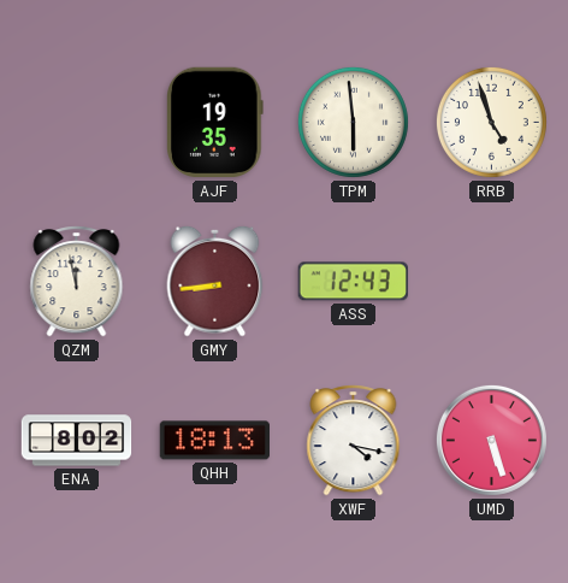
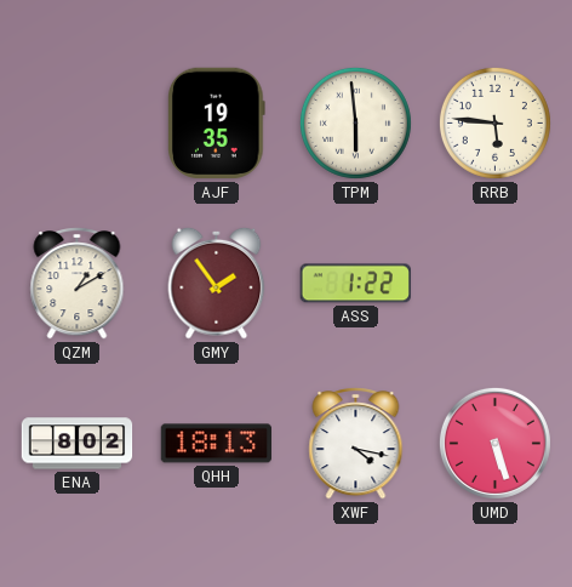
RRB: 4:57 -> 5:46
QZM: 11:58 -> 1:10
GMY: 8:44 -> 1:54
ASS: 12:43 -> 1:22
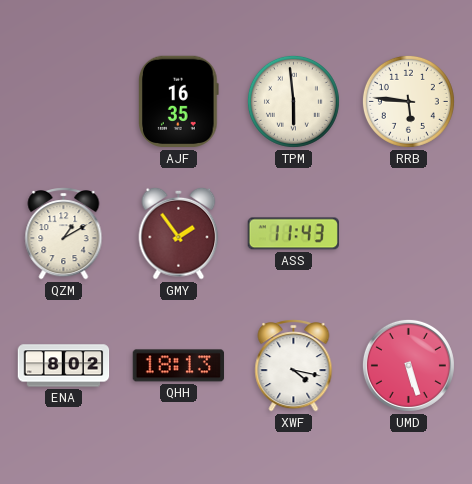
AJF: 19:35 -> 16:35
ASS: 1:22 -> 11:43
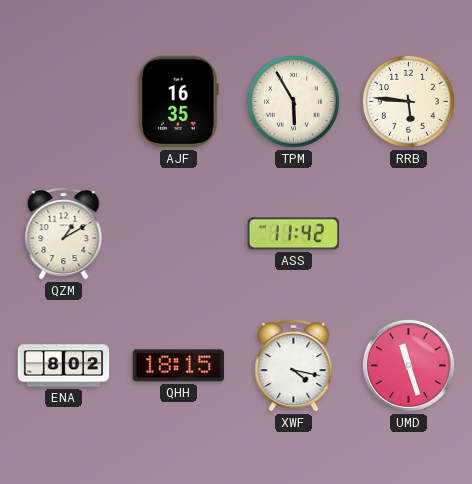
TPM: 5:59 -> 5:55
GMY: 1:54 -> none
ASS: 11:43 -> 11:42
QHH: 18:13 -> 18:15
UMD: 5:27 -> 11:27
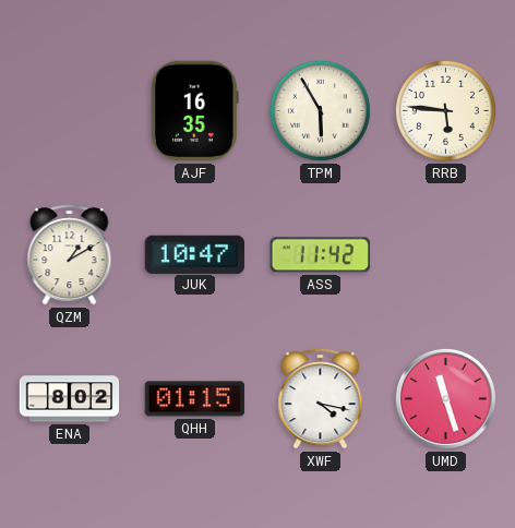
JUK: none -> 10:47
QHH: 18:15 -> 01:15
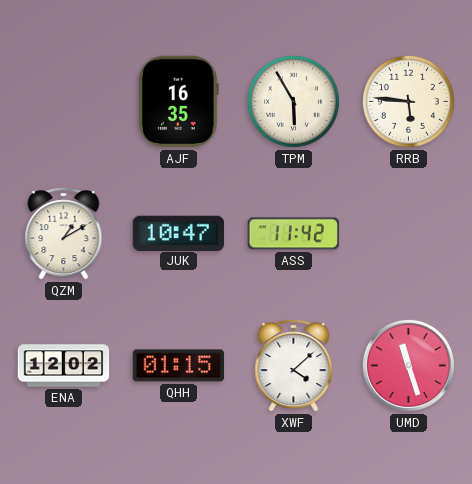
ENA: 8:02 -> 12:02
XWF: 4:17 -> 4:08
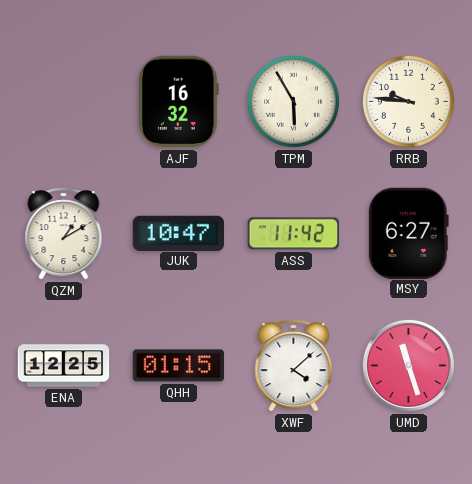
AJF: 16:35 -> 16:32
RRB: 5:46 -> 9:46
MSY: none -> 6:27
ENA: 12:02 -> 12:25
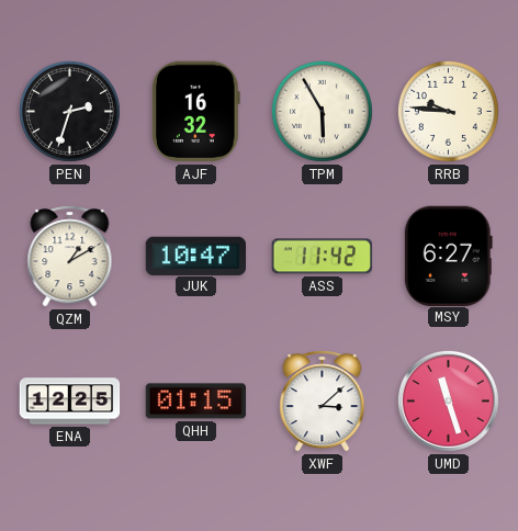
PEN: none -> 2:33
XWF: 4:08 -> 3:08
